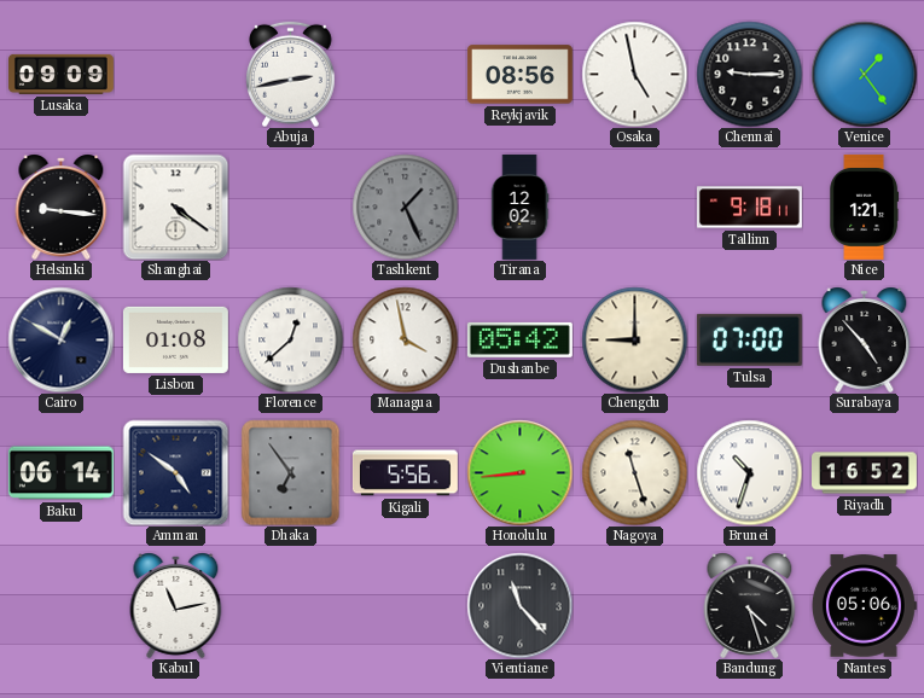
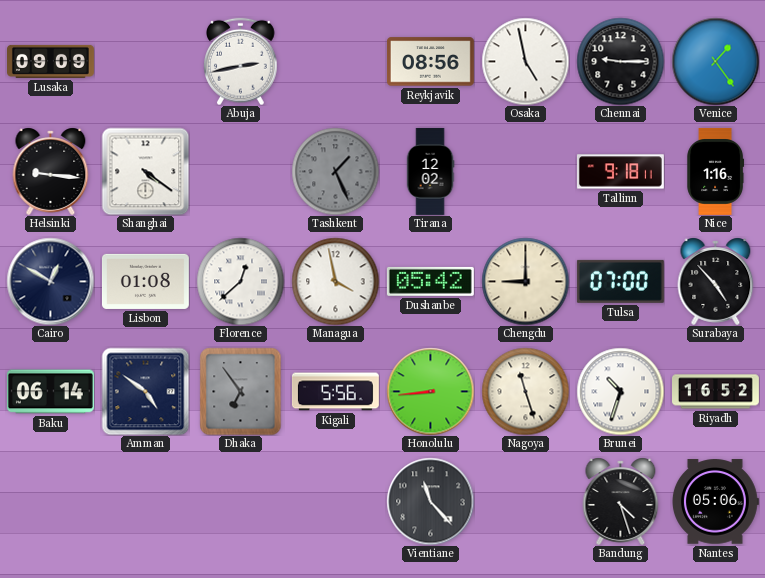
Nice: 1:21 -> 1:16
Kabul: 11:13 -> none
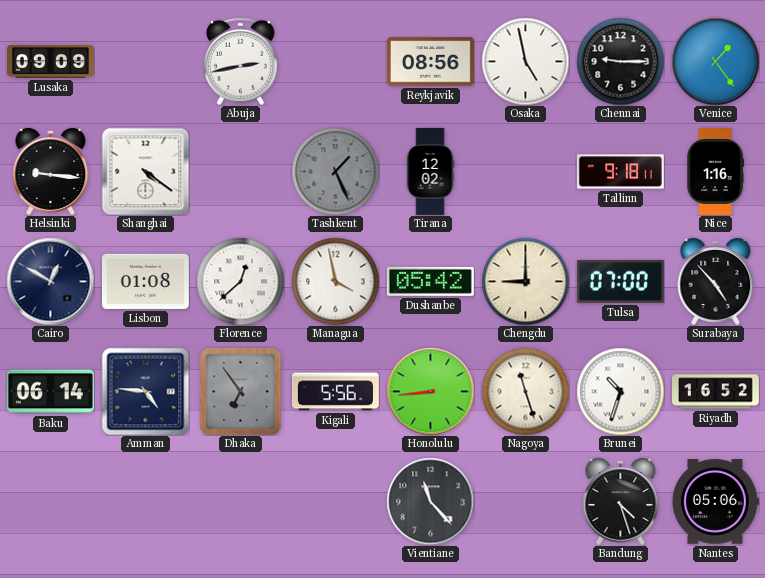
Amman: 4:51 -> 4:46
